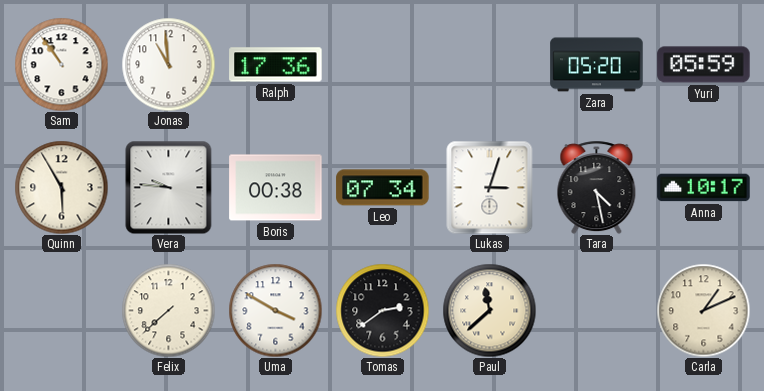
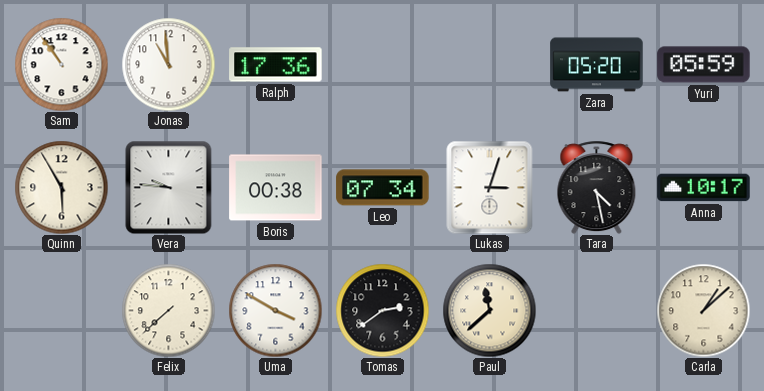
Carla: 1:11 -> 1:08
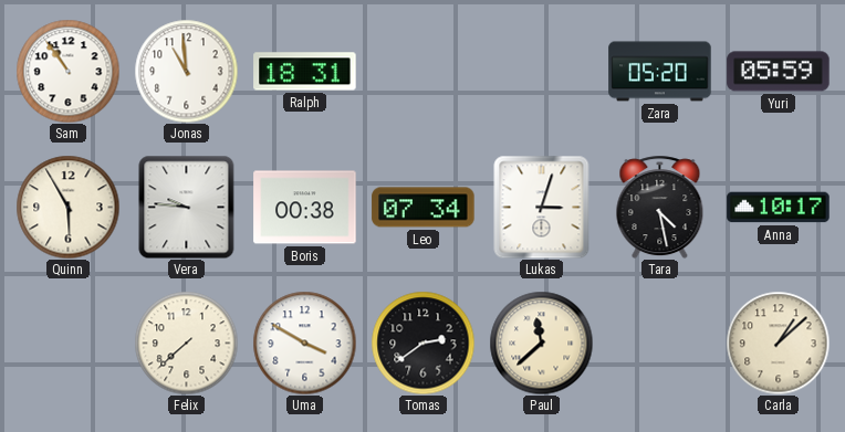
Ralph: 17:36 -> 18:31
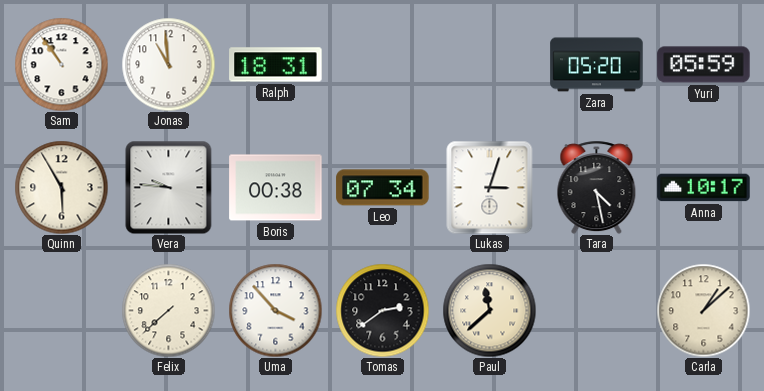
Uma: 3:50 -> 3:53
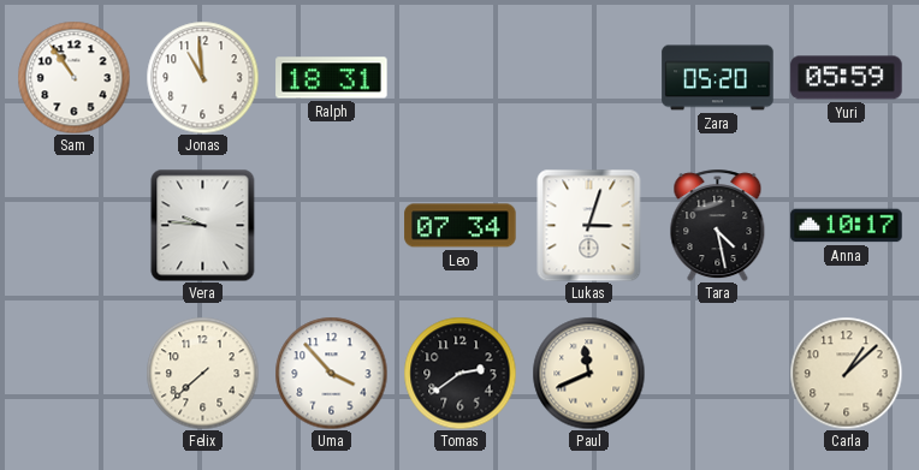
Quinn: 5:55 -> none
Boris: 00:38 -> none
Paul: 11:38 -> 11:41
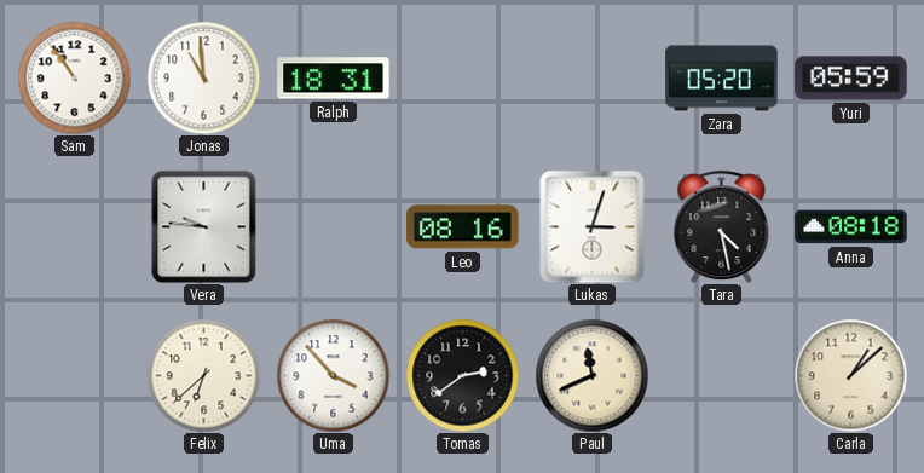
Leo: 07:34 -> 08:16
Anna: 10:17 -> 08:18
Felix: 7:38 -> 6:38
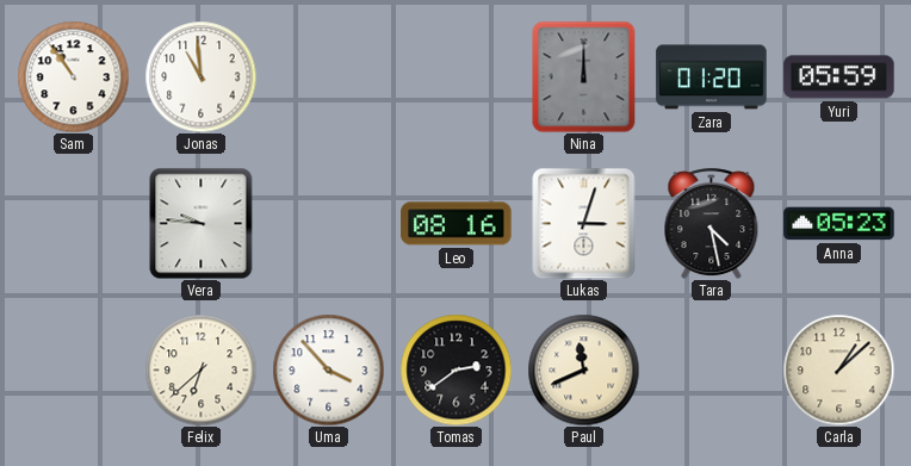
Ralph: 18:31 -> none
Nina: none -> 12:00
Zara: 05:20 -> 01:20
Anna: 08:18 -> 05:23
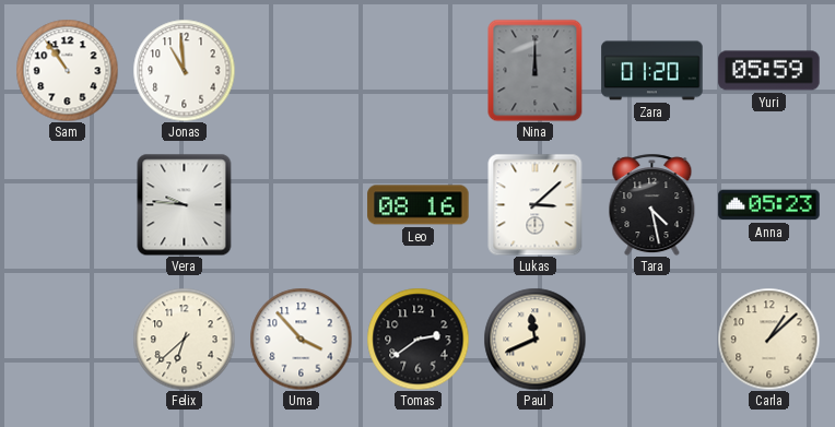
Lukas: 3:03 -> 3:08
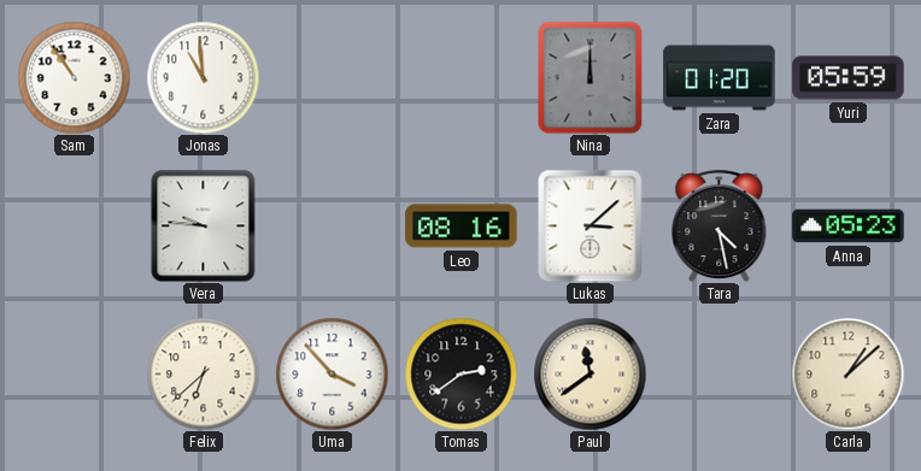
Paul: 11:41 -> 11:39
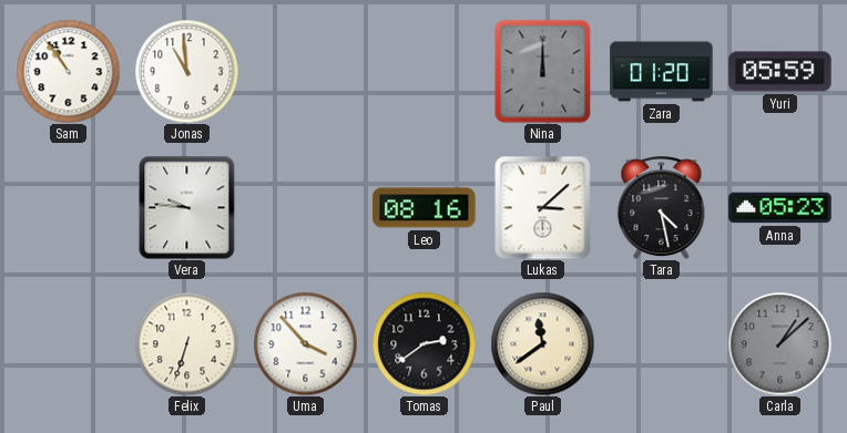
Felix: 6:38 -> 6:33
Carla dial: cream -> grey
